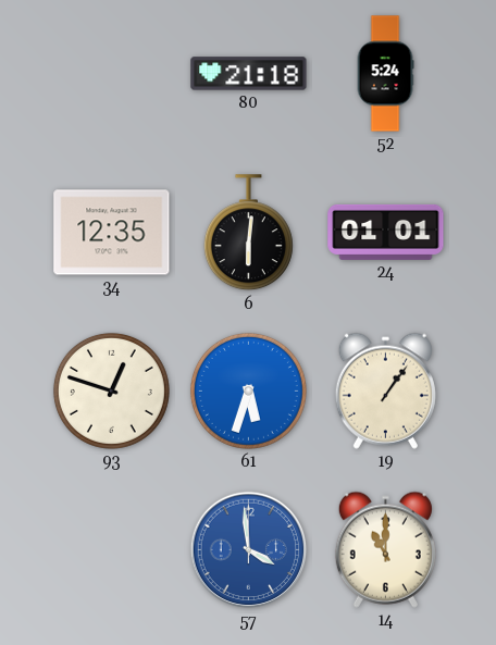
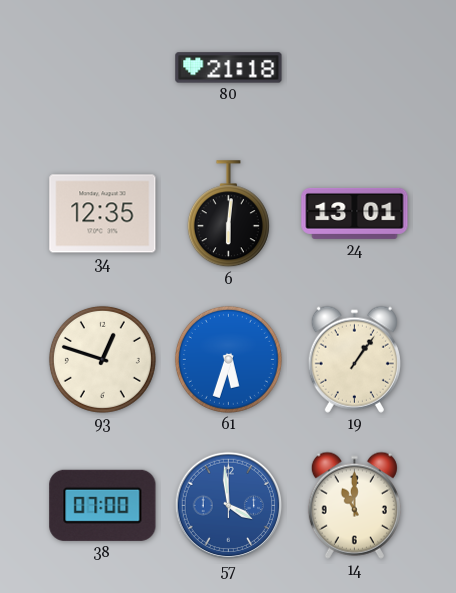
52: 5:24 -> none
24: 01:01 -> 13:01
38: none -> 07:00
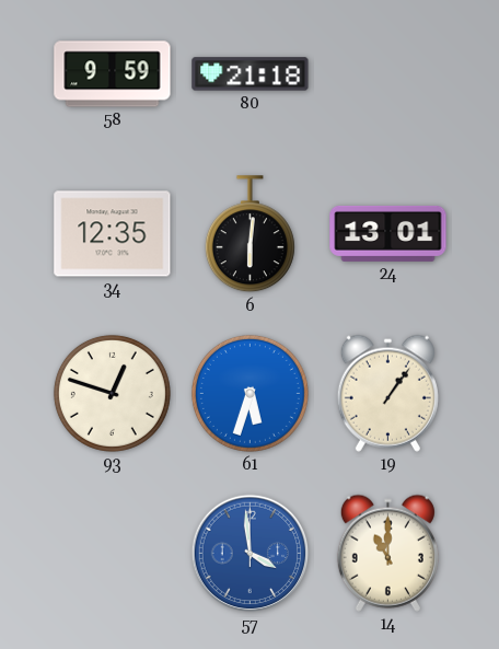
58: none -> 9:59
38: 07:00 -> none
